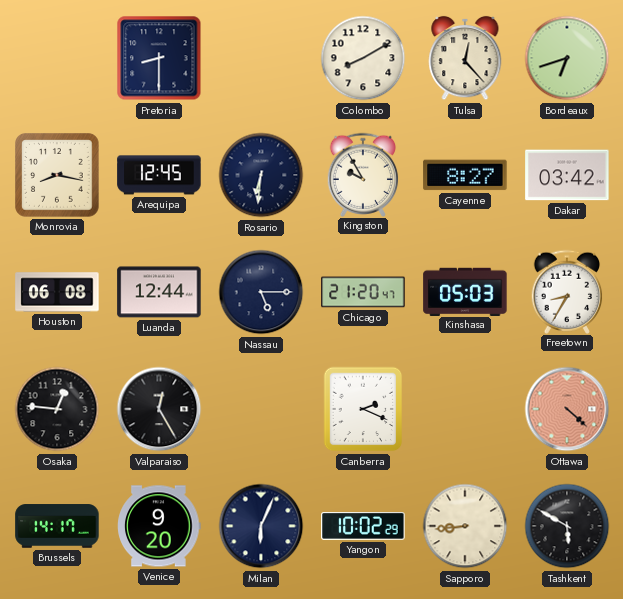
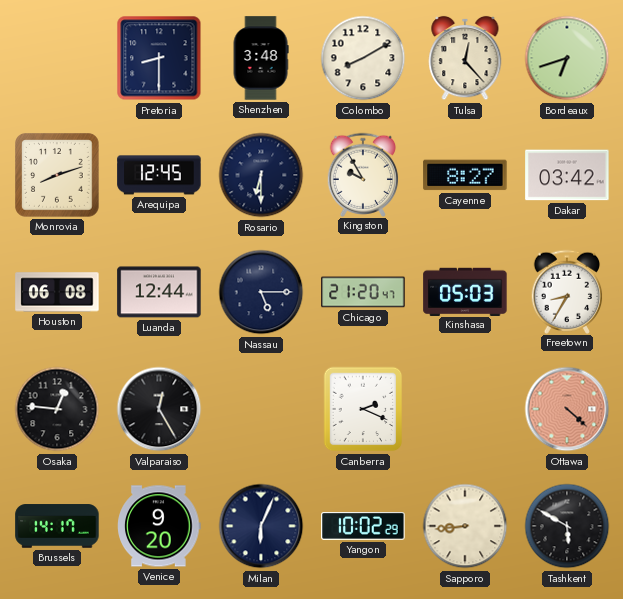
Shenzhen: none -> 3:48
Monrovia: 8:17 -> 8:12
Rosario: 6:31 -> 6:30
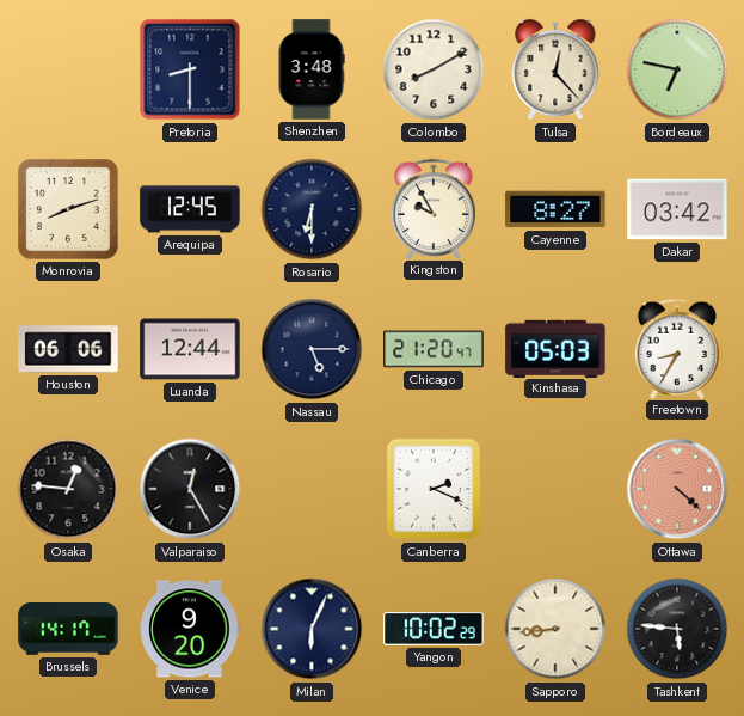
Bordeaux: 6:42 -> 6:47
Houston: 06:08 -> 06:06
Tashkent: 5:50 -> 5:46
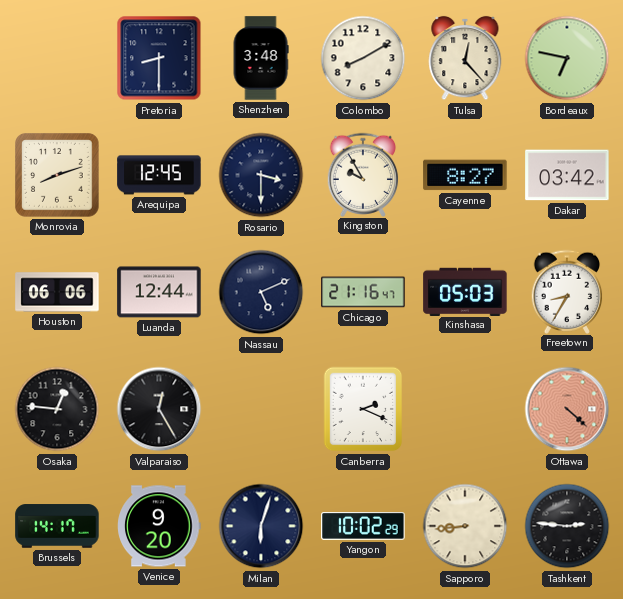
Rosario: 6:30 -> 3:30
Nassau: 5:15 -> 5:11
Chicago: 21:20 -> 21:16
Milan: 6:04 -> 6:03
Tashkent: 5:46 -> 2:46
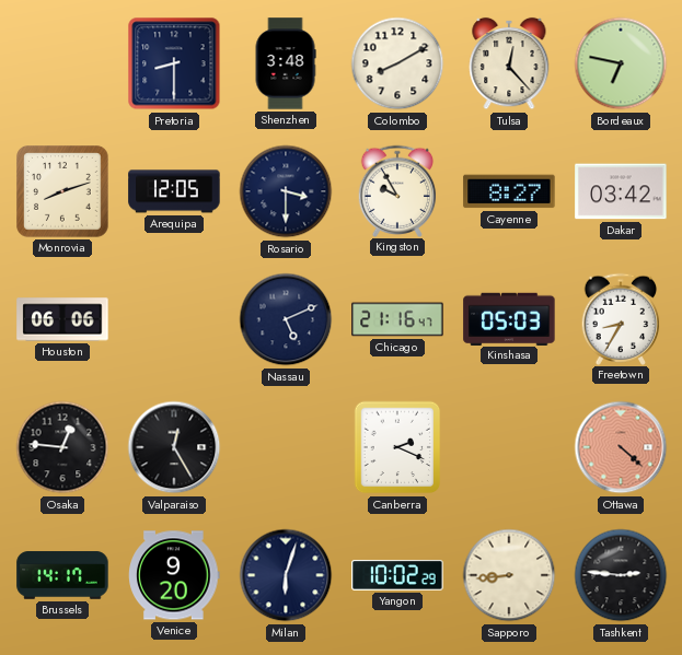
Arequipa: 12:45 -> 12:05
Luanda: 12:44 -> none
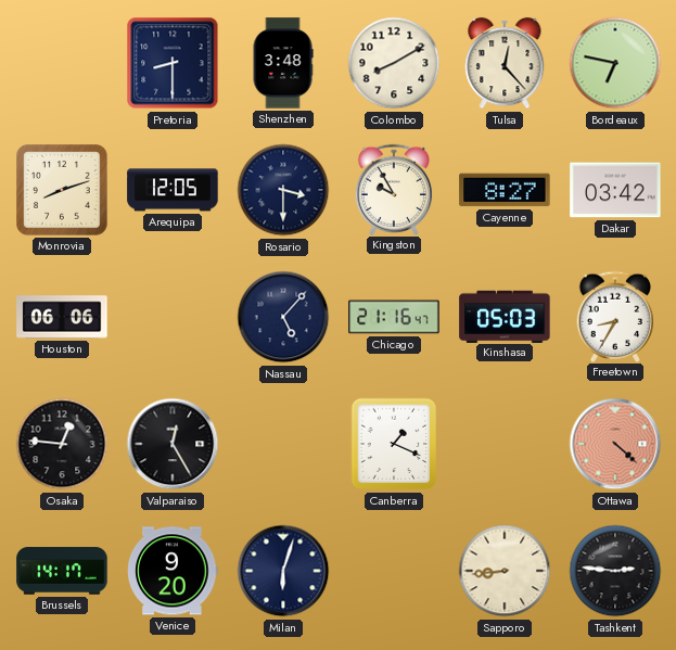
Nassau: 5:11 -> 5:07
Canberra: 2:19 -> 1:19
Yangon: 10:02 -> none
